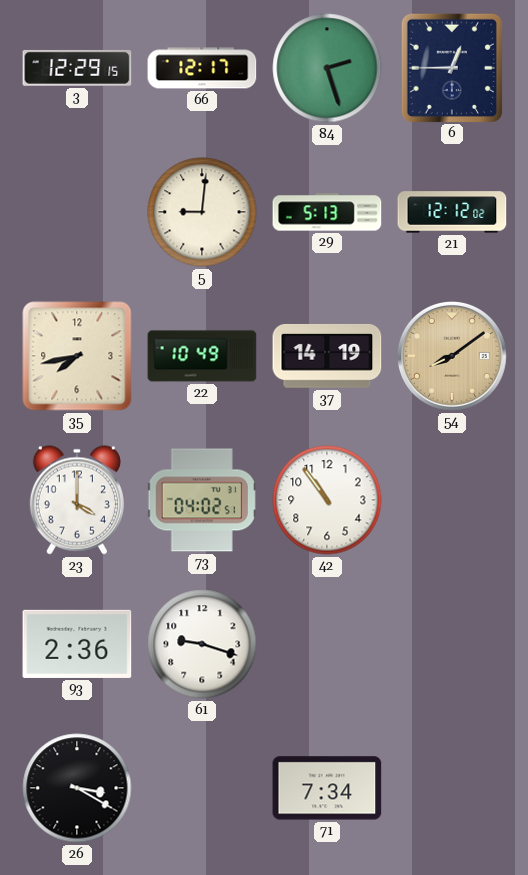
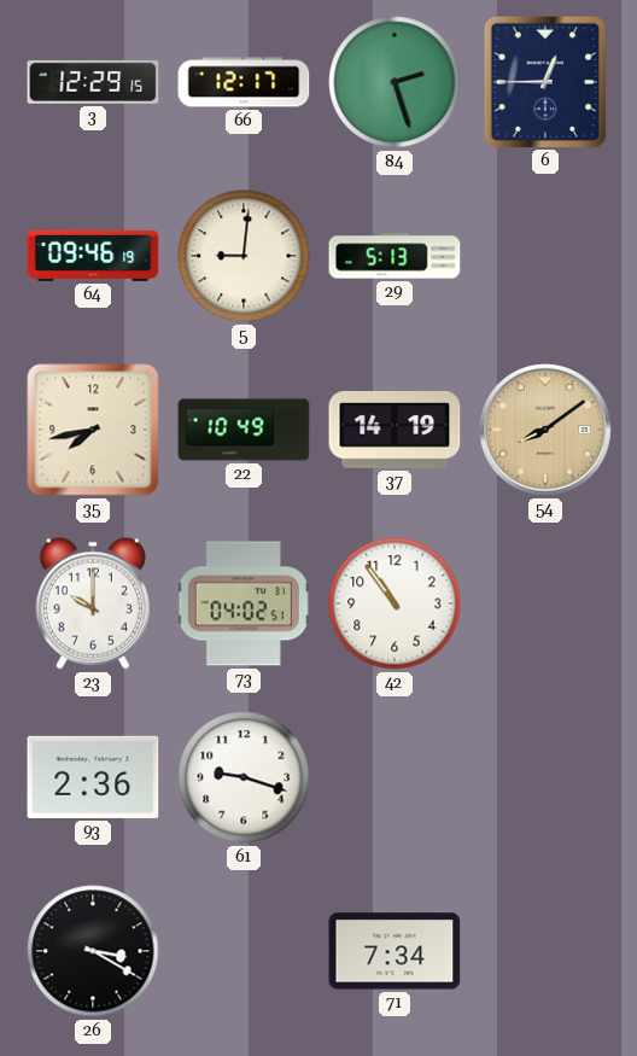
64: none -> 09:46
21: 12:12 -> none
23: 4:00 -> 10:00
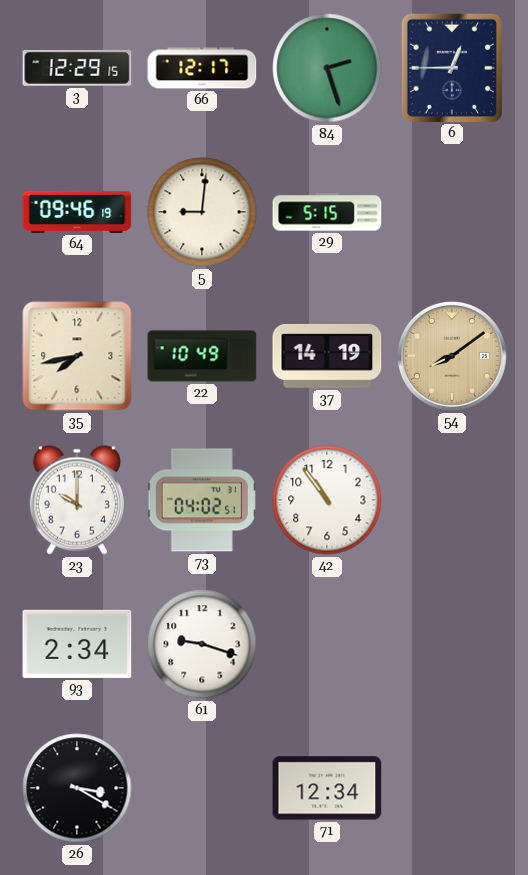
29: 5:13 -> 5:15
93: 2:36 -> 2:34
71: 7:34 -> 12:34
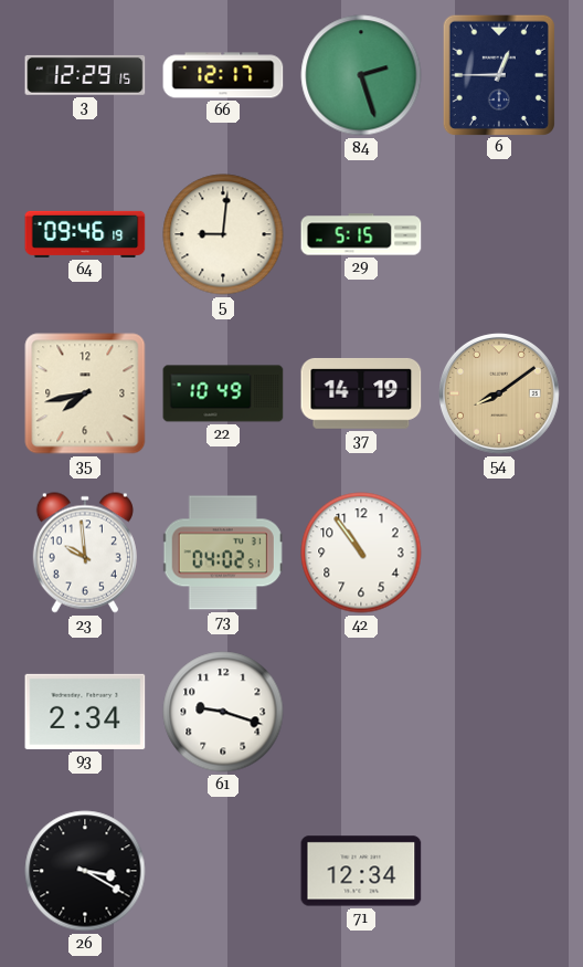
23: 10:00 -> 9:59
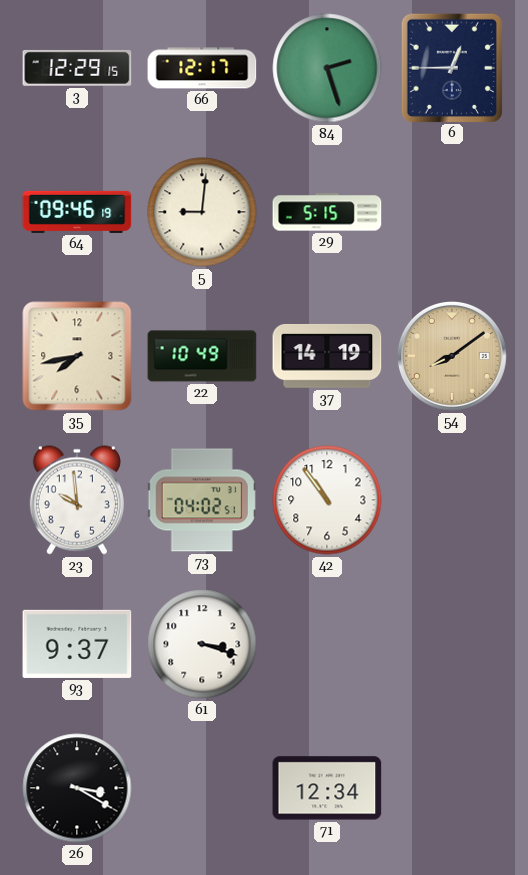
93: 2:34 -> 9:37
61: 9:18 -> 3:18
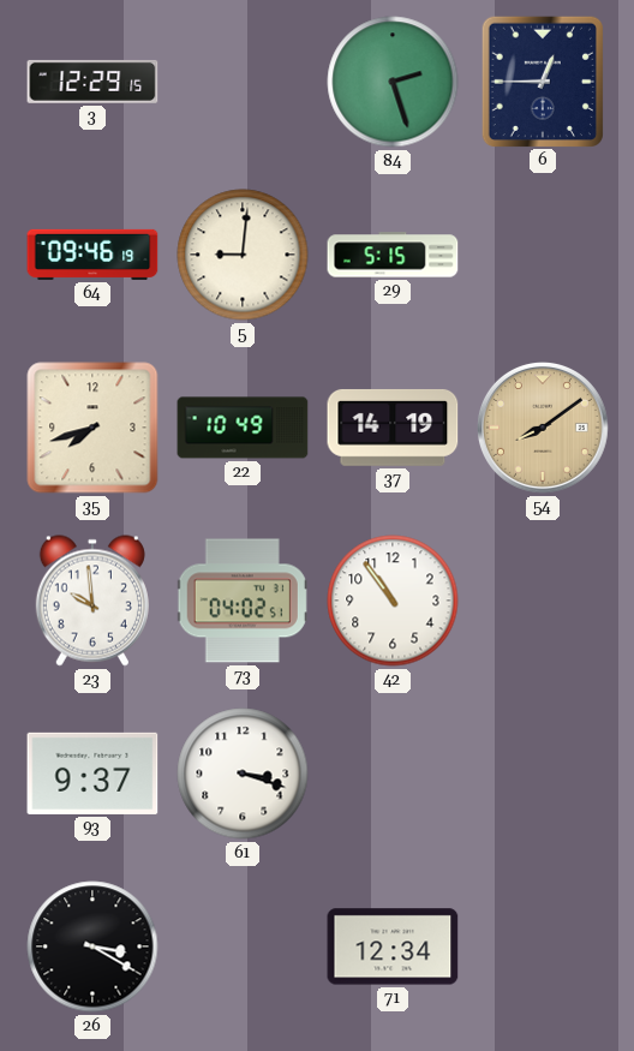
66: 12:17 -> none
35: 7:43 -> 7:42
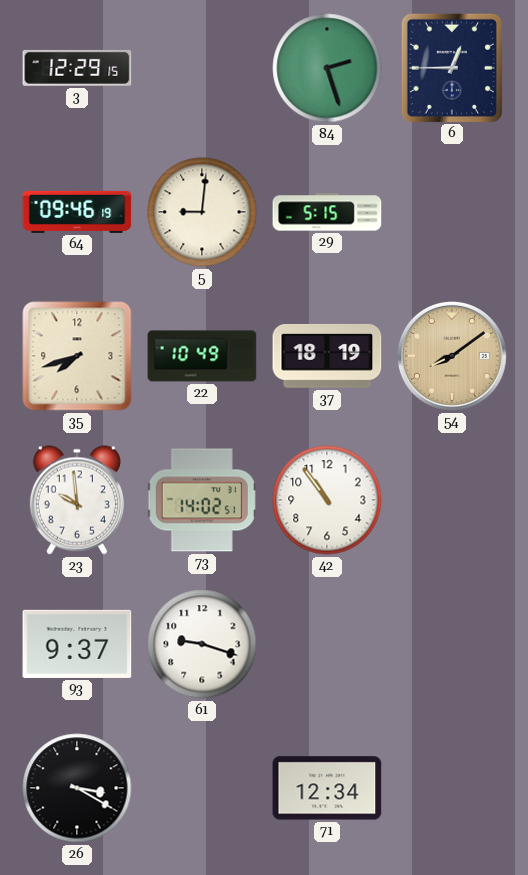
37: 14:19 -> 18:19
73: 04:02 -> 14:02
61: 3:18 -> 9:18
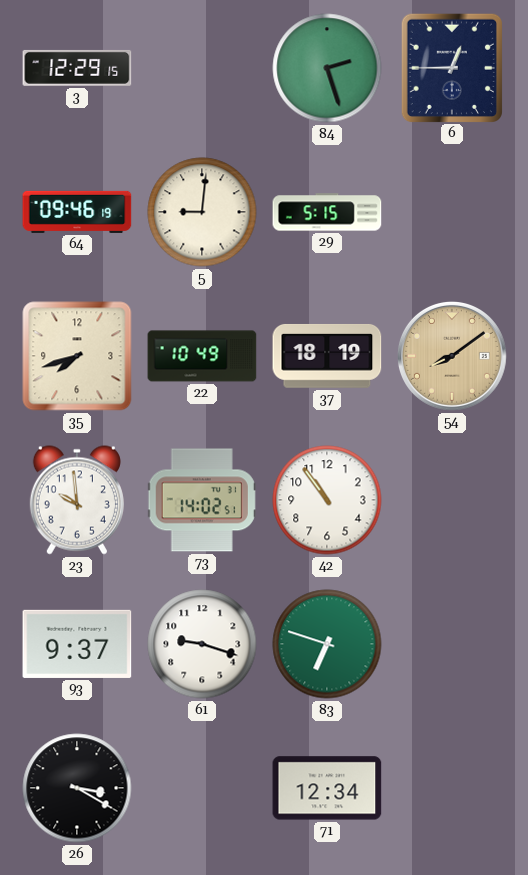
83: none -> 6:48
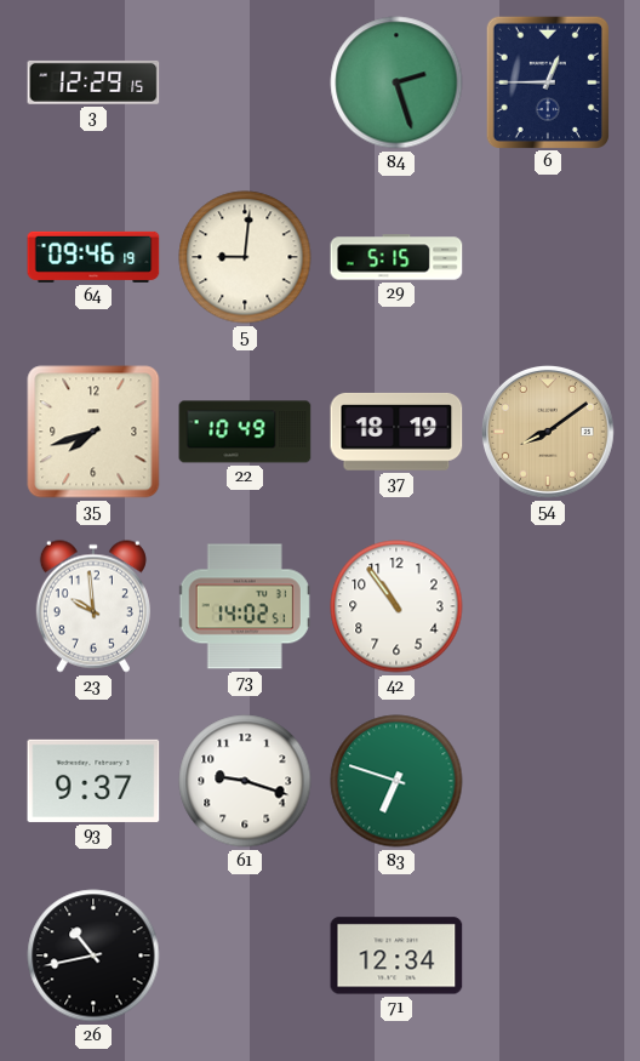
26: 3:20 -> 10:43
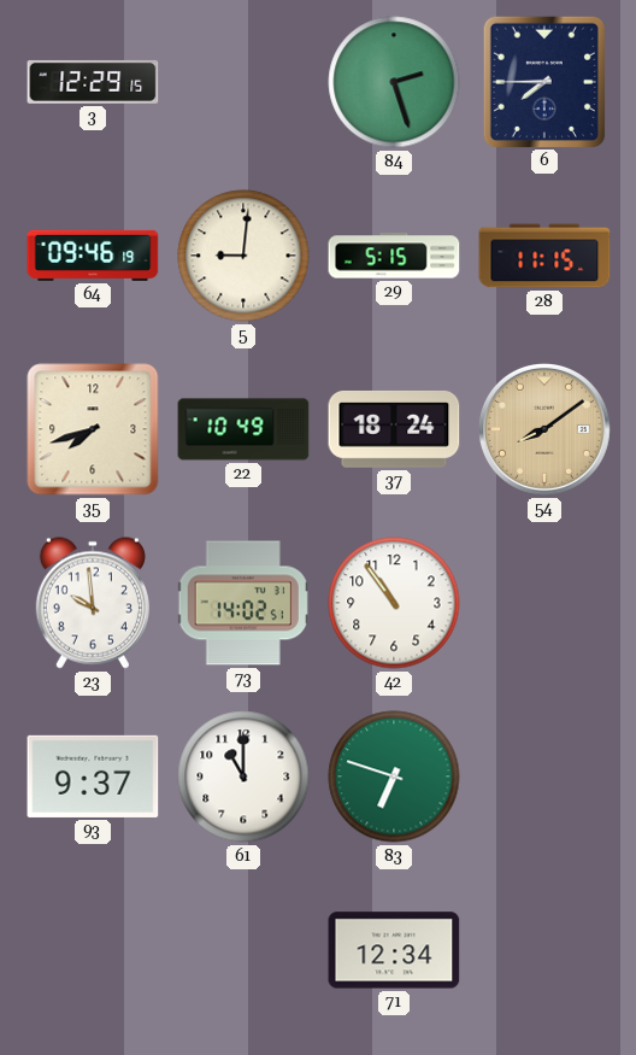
6: 12:45 -> 7:45
28: none -> 11:15
37: 18:19 -> 18:24
61: 9:18 -> 11:00
26: 10:43 -> none
